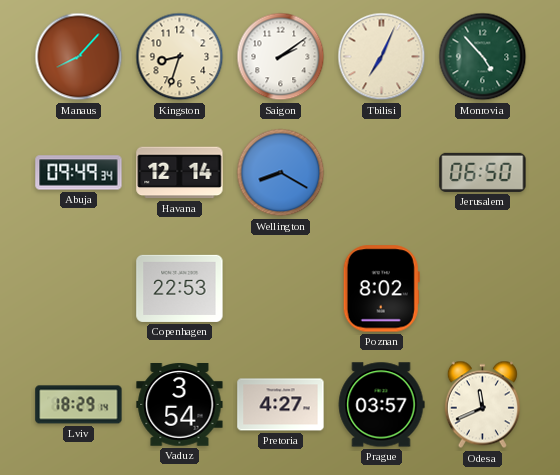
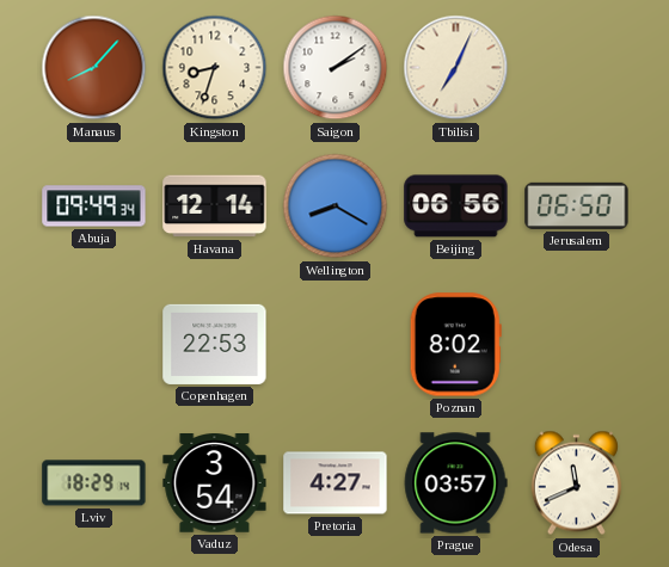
Monrovia: 4:53 -> none
Beijing: none -> 06:56
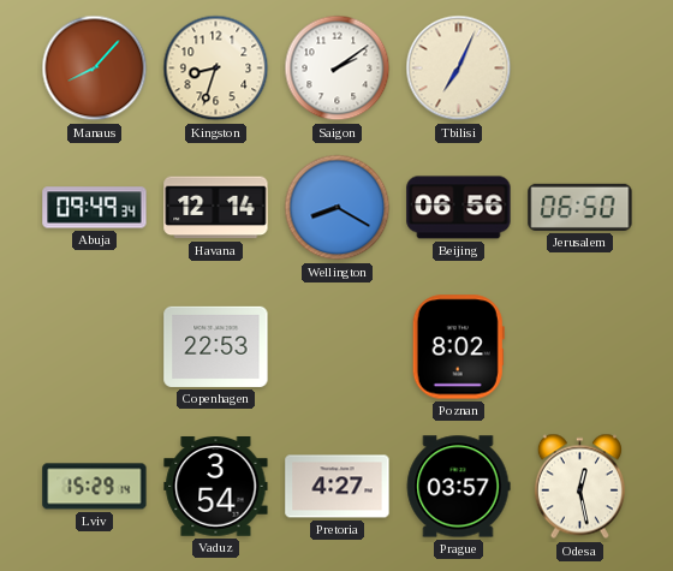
Lviv: 18:29 -> 15:29
Odesa: 11:41 -> 12:28
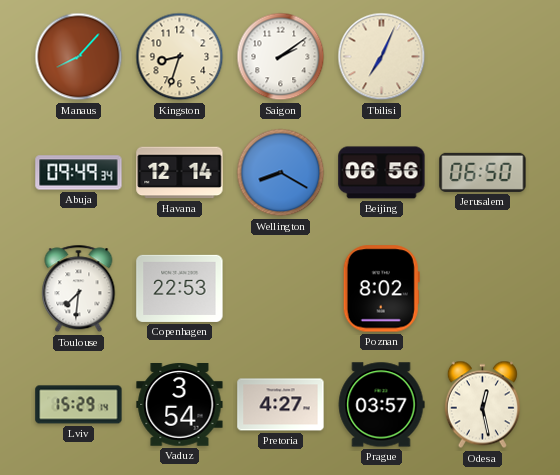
Toulouse: none -> 7:31
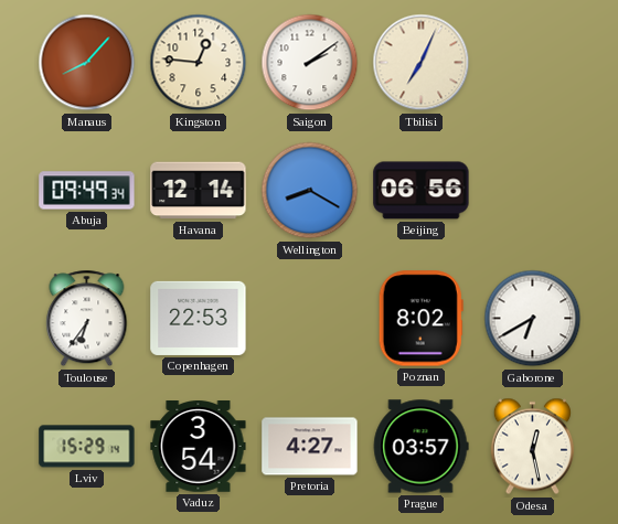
Kingston: 8:33 -> 12:46
Jerusalem: 06:50 -> none
Toulouse: 7:31 -> 6:36
Gaborone: none -> 6:40
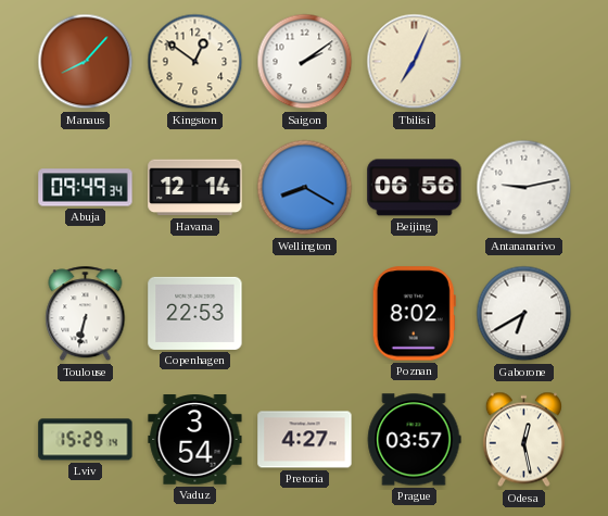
Kingston: 12:46 -> 12:51
Antananarivo: none -> 9:13
Toulouse: 6:36 -> 6:32
